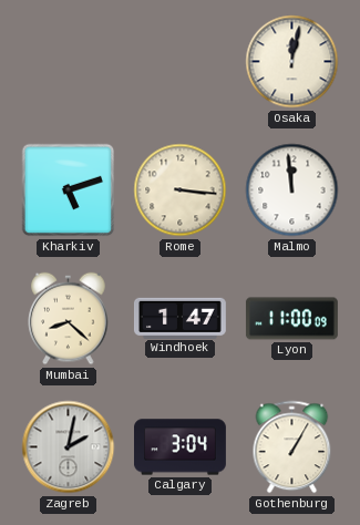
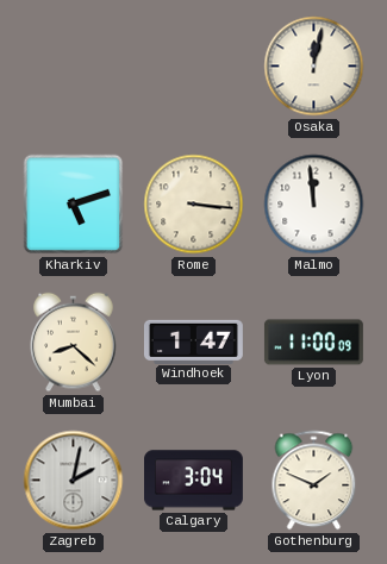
Gothenburg: 1:05 -> 1:49
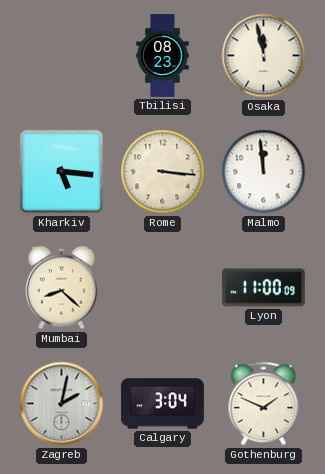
Tbilisi: none -> 08:23
Osaka: 12:02 -> 11:58
Kharkiv: 5:12 -> 5:16
Windhoek: 1:47 -> none
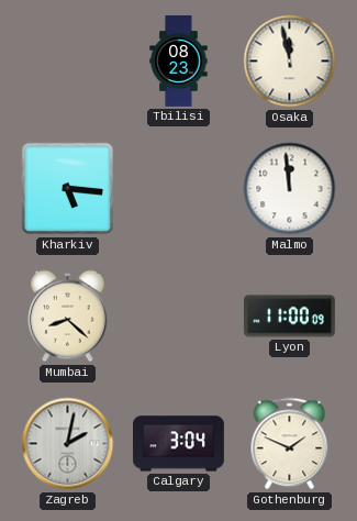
Rome: 3:16 -> none
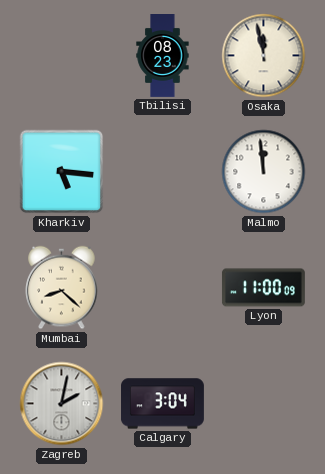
Gothenburg: 1:49 -> none
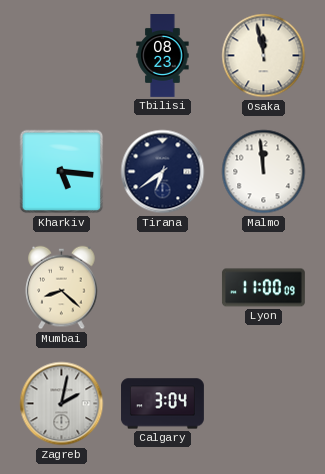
Tirana: none -> 6:39
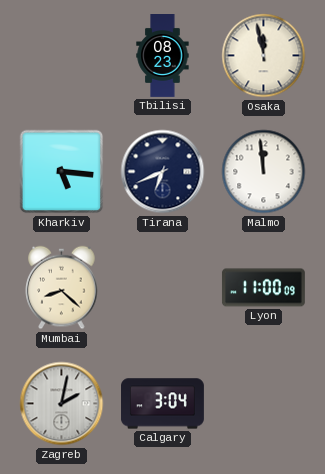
Tirana: 6:39 -> 6:41
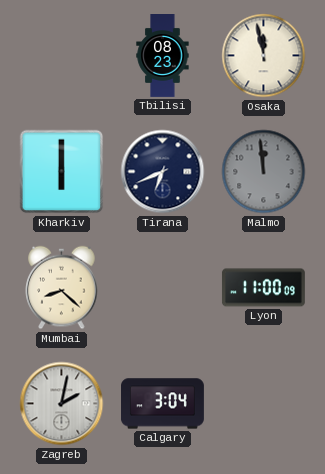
Kharkiv: 5:16 -> 6:00
Malmo dial: white -> grey
